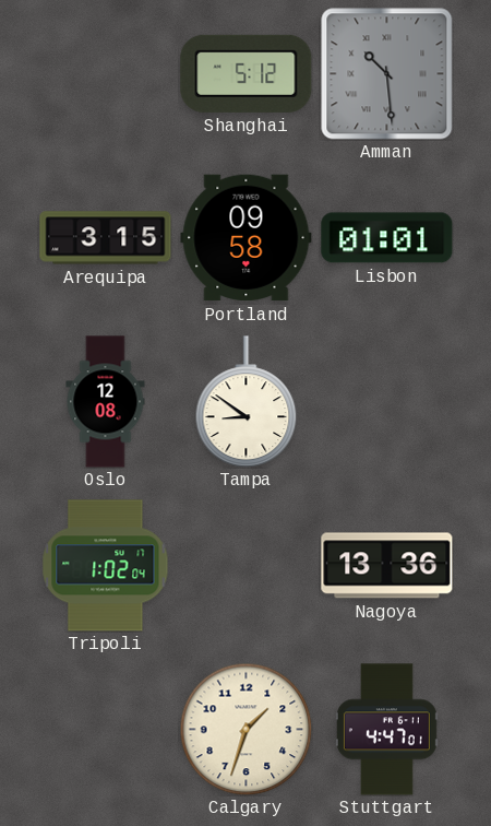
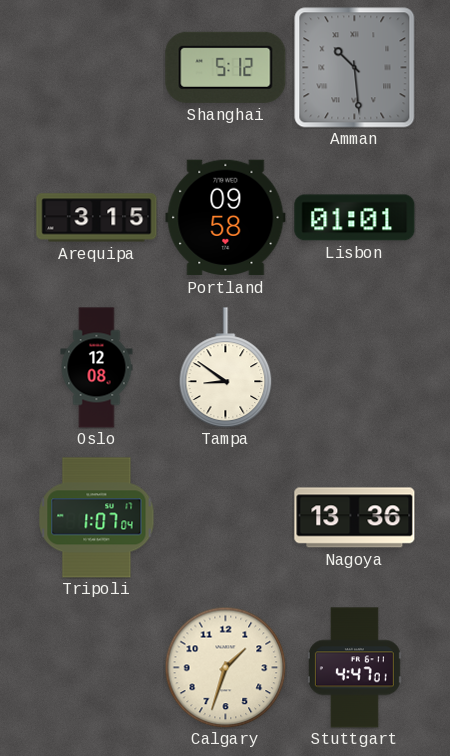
Tripoli: 1:02 -> 1:07
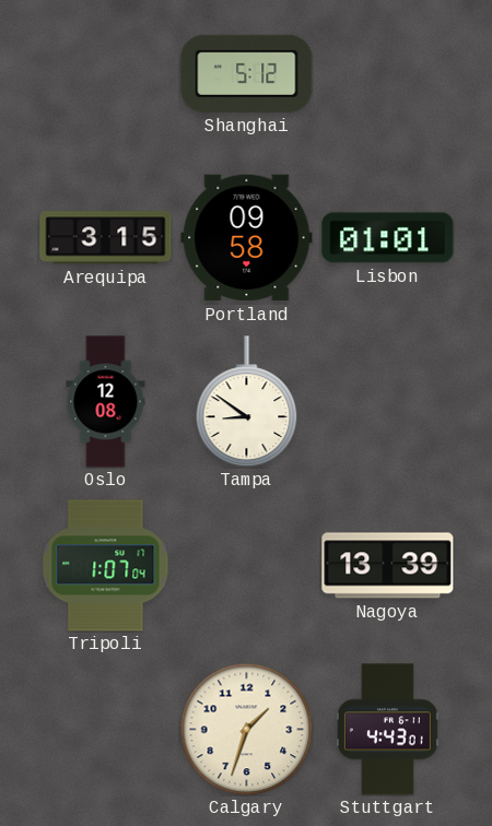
Amman: 10:29 -> none
Nagoya: 13:36 -> 13:39
Stuttgart: 4:47 -> 4:43
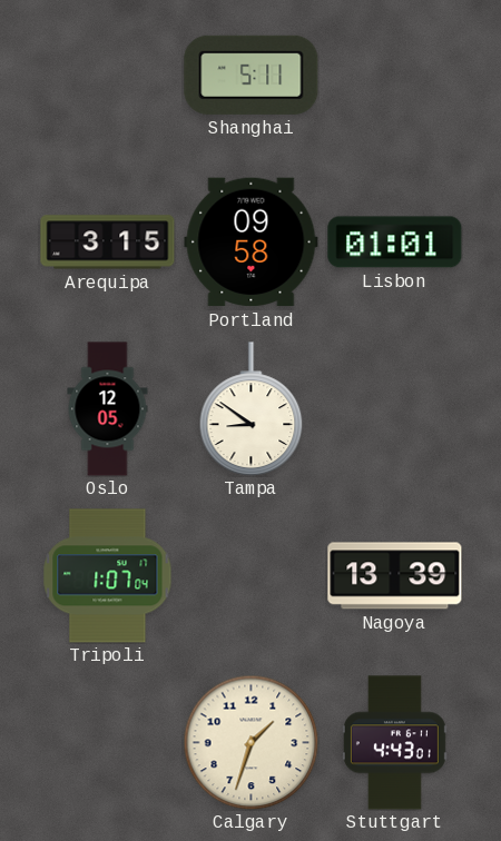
Shanghai: 5:12 -> 5:11
Oslo: 12:08 -> 12:05
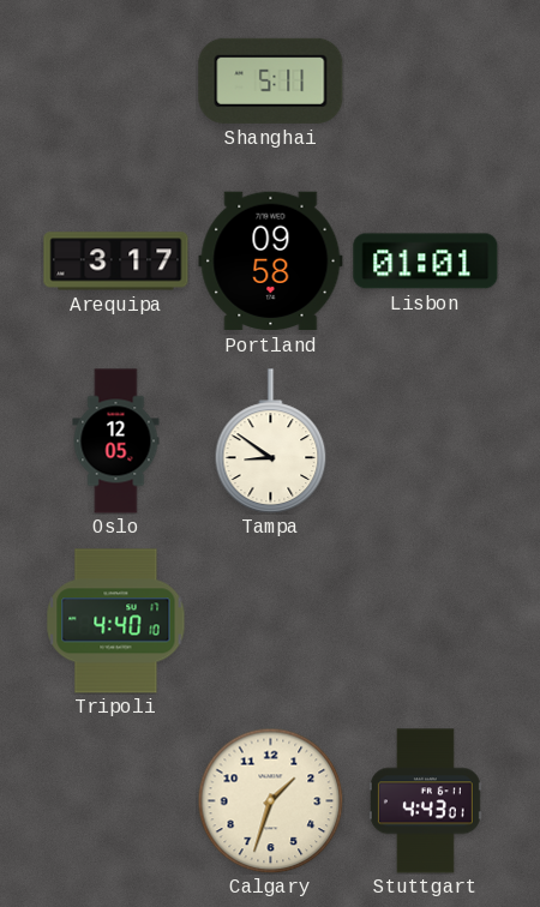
Arequipa: 3:15 -> 3:17
Tripoli: 1:07 -> 4:40
Nagoya: 13:39 -> none
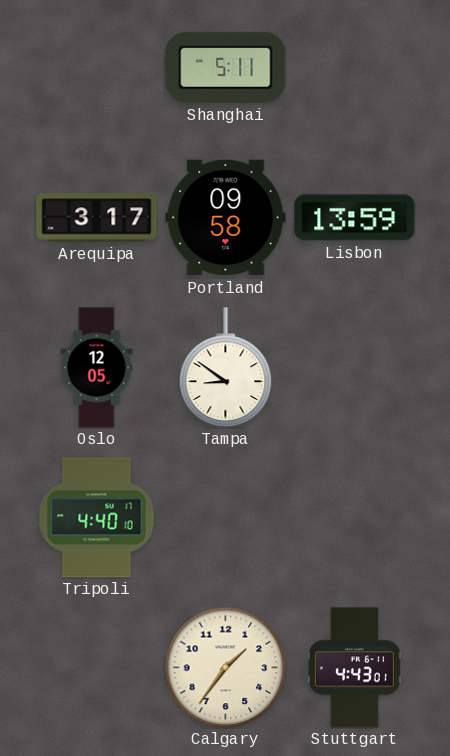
Lisbon: 01:01 -> 13:59
Calgary: 1:33 -> 1:36
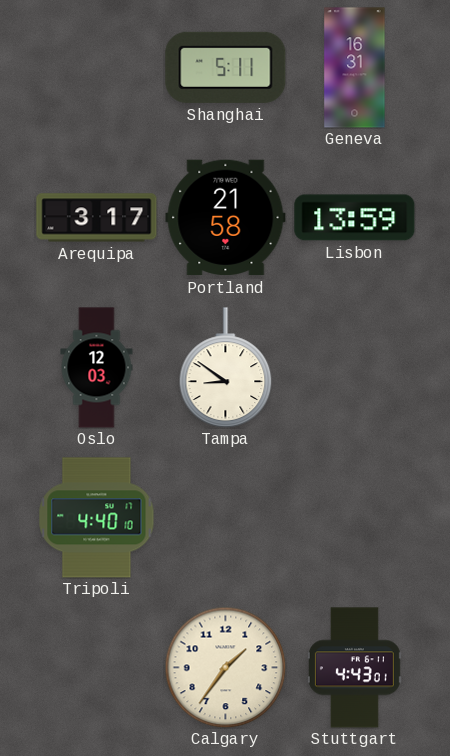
Geneva: none -> 16:31
Portland: 09:58 -> 21:58
Oslo: 12:05 -> 12:03
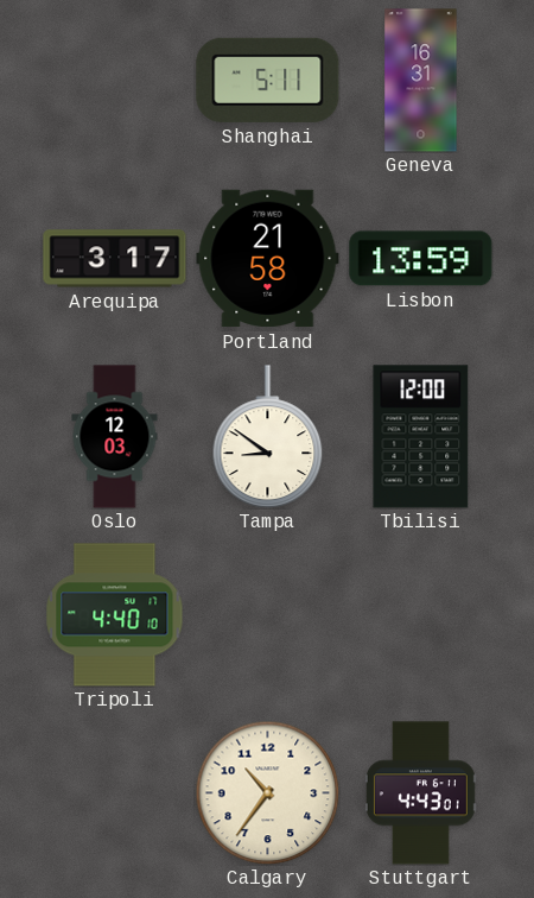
Tbilisi: none -> 12:00
Calgary: 1:36 -> 10:36
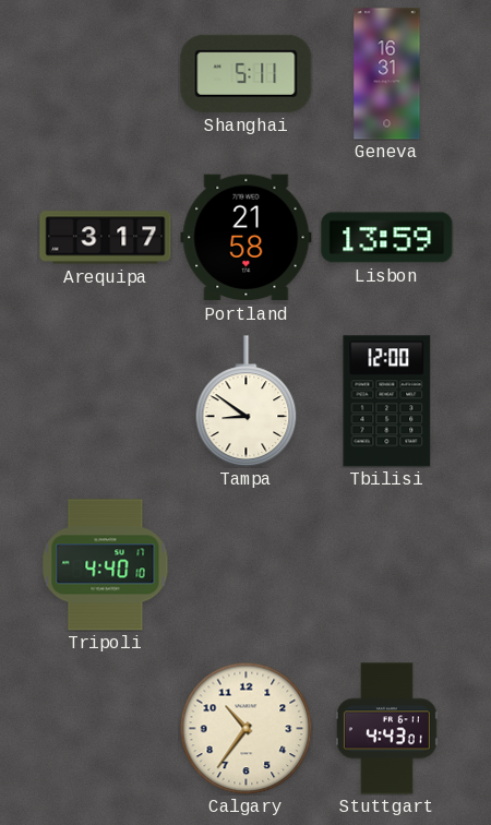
Oslo: 12:03 -> none
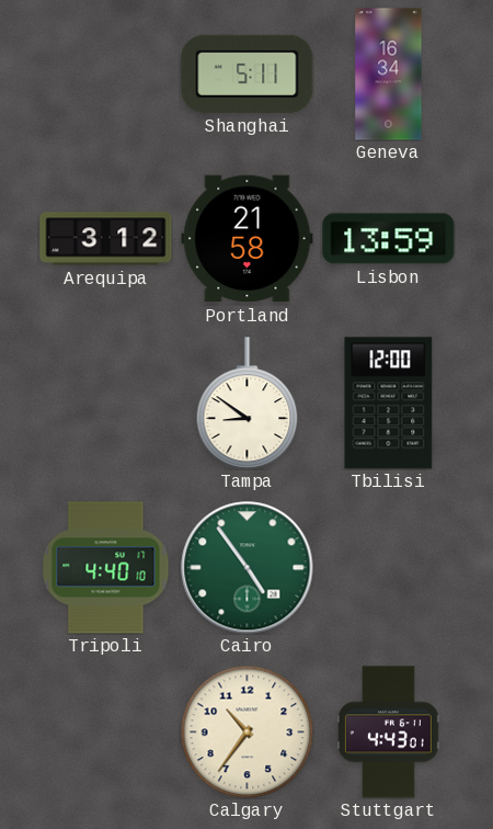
Geneva: 16:31 -> 16:34
Arequipa: 3:17 -> 3:12
Cairo: none -> 4:54
